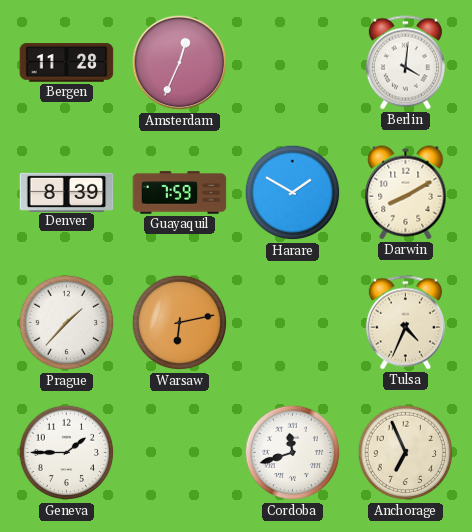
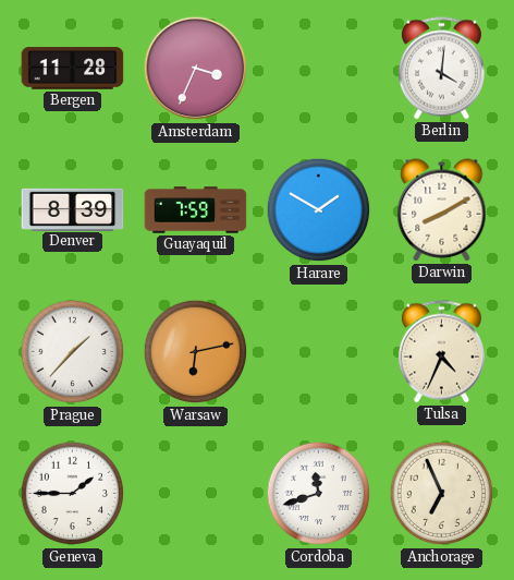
Amsterdam: 12:34 -> 3:34
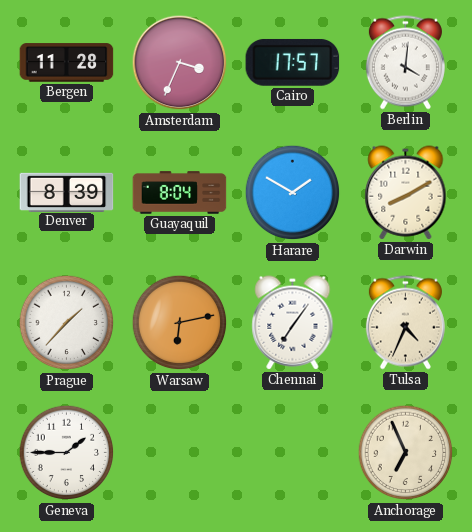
Cairo: none -> 17:57
Guayaquil: 7:59 -> 8:04
Chennai: none -> 7:06
Cordoba: 11:42 -> none
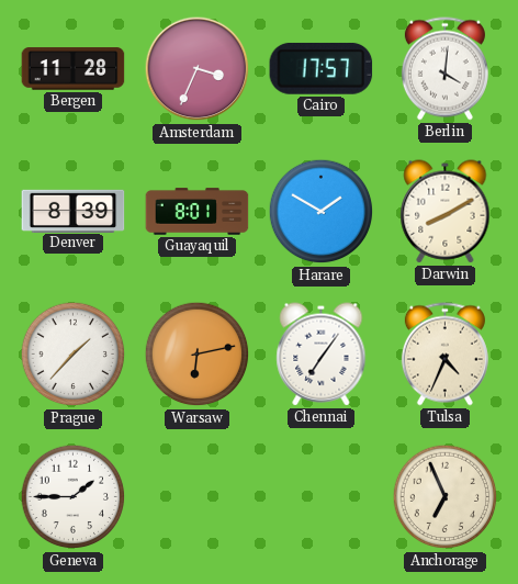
Guayaquil: 8:04 -> 8:01
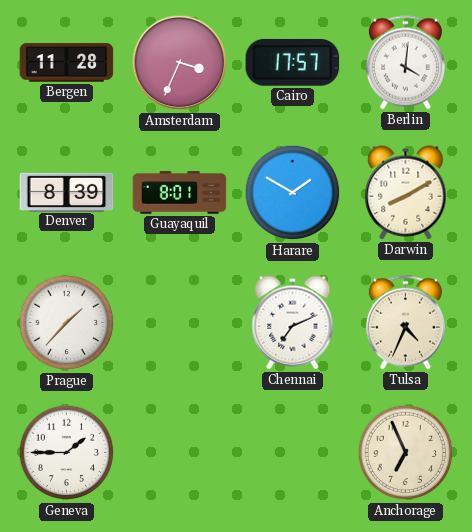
Warsaw: 6:13 -> none
Chennai: 7:06 -> 7:11
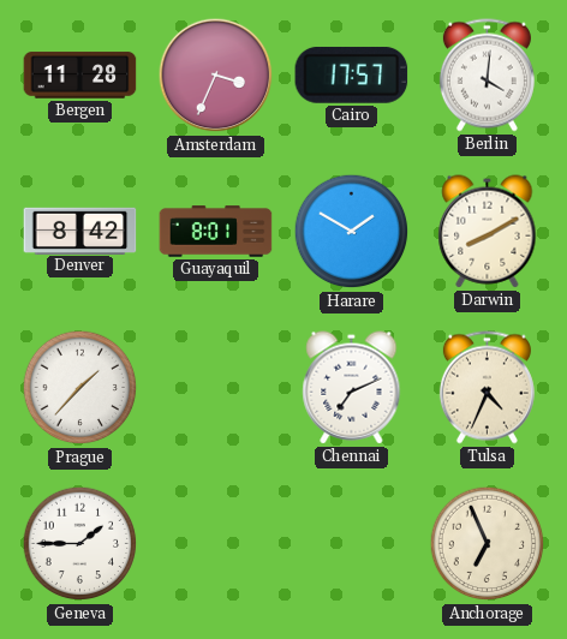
Denver: 8:39 -> 8:42
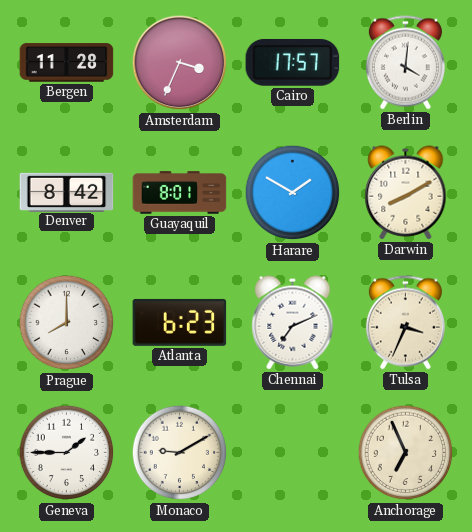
Prague: 1:37 -> 8:00
Atlanta: none -> 6:23
Tulsa: 4:34 -> 3:34
Monaco: none -> 9:10
